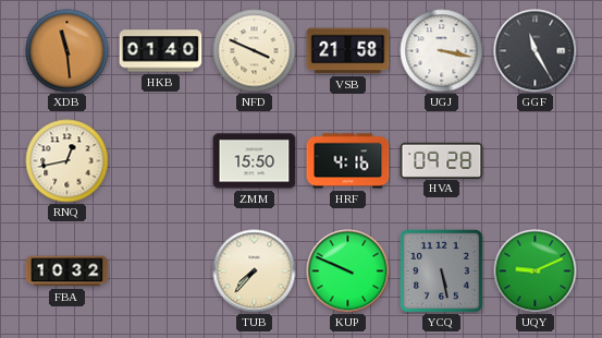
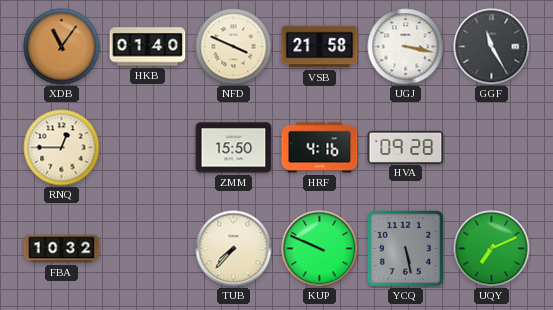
XDB: 11:29 -> 11:06
RNQ: 12:43 -> 12:45
UQY: 9:11 -> 7:11
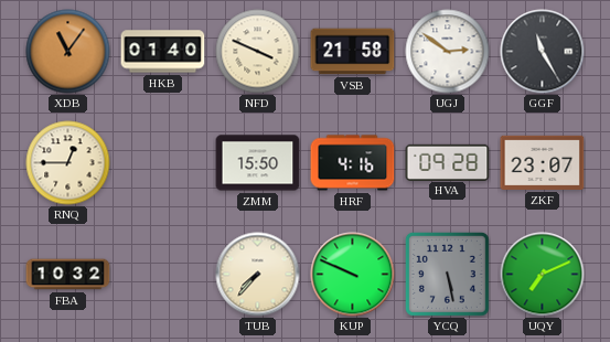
UGJ: 3:17 -> 2:51
ZKF: none -> 23:07
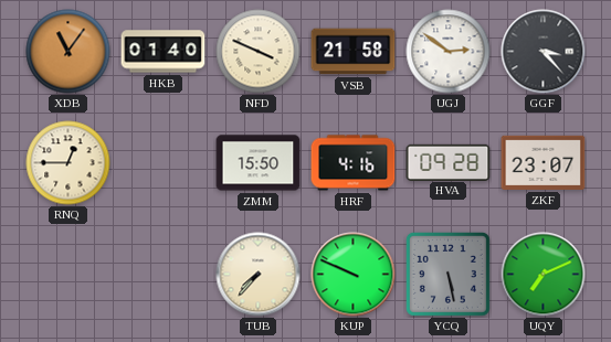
GGF: 11:25 -> 3:23
FBA: 10:32 -> none
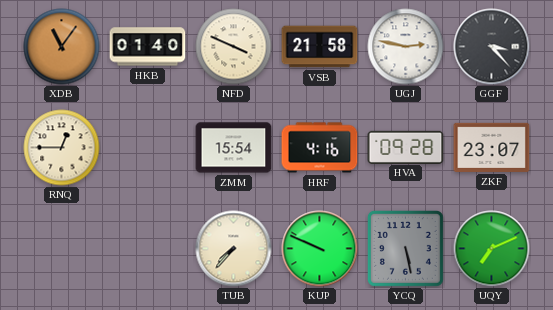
UGJ: 2:51 -> 2:47
ZMM: 15:50 -> 15:54
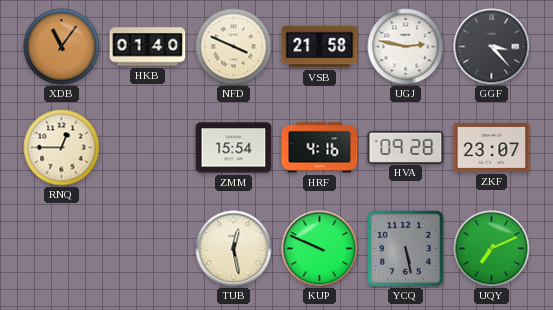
TUB: 7:37 -> 12:28
